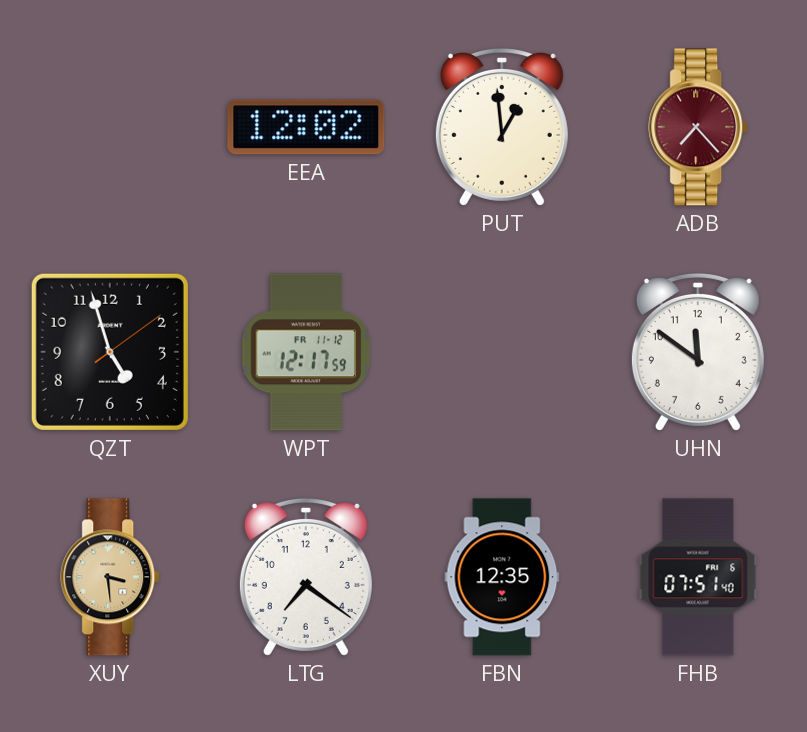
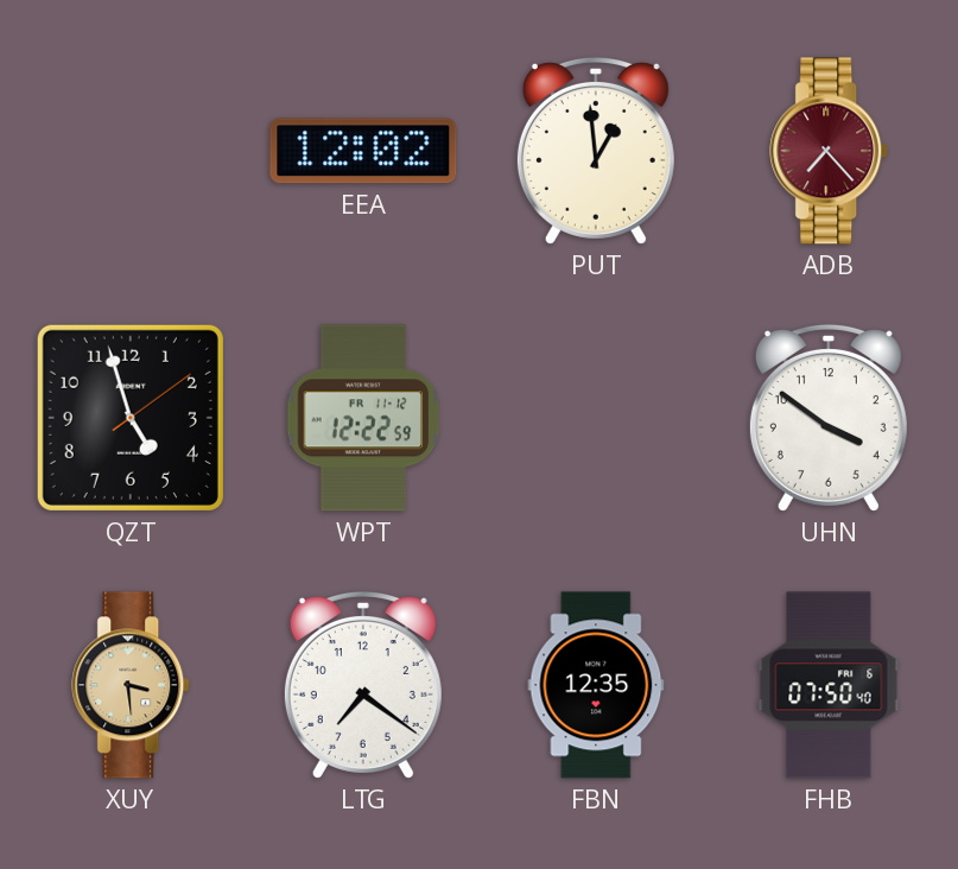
WPT: 12:17 -> 12:22
UHN: 11:51 -> 3:51
FHB: 07:51 -> 07:50
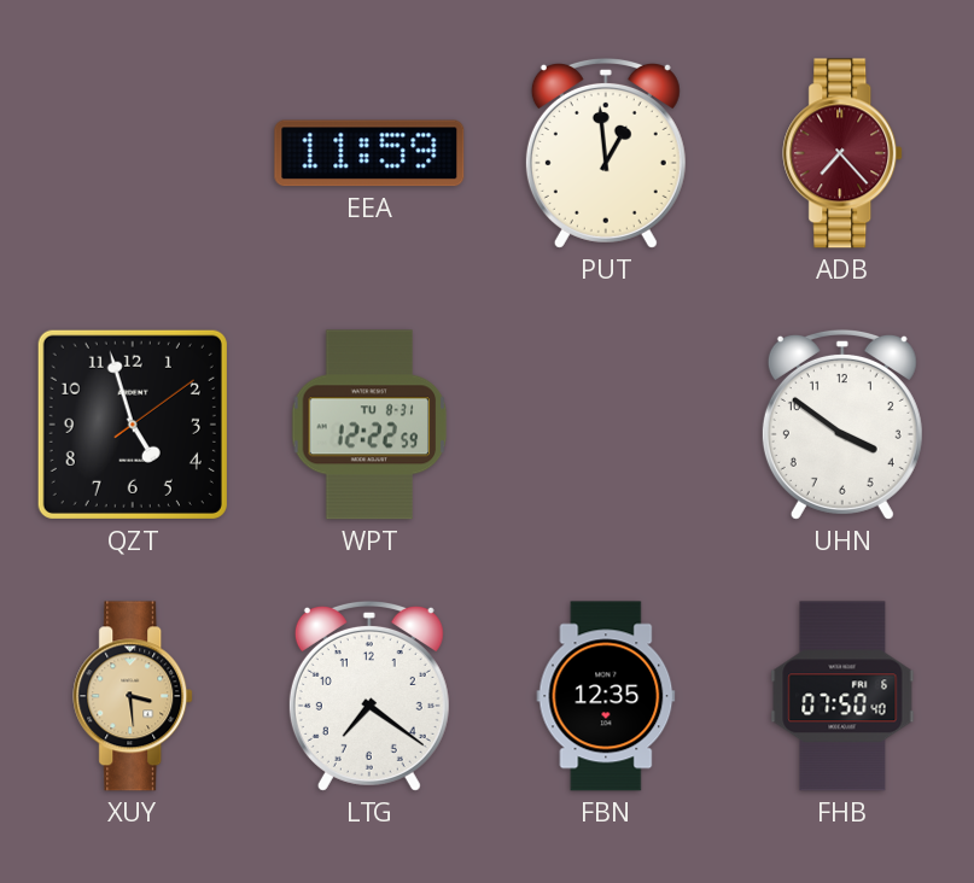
EEA: 12:02 -> 11:59
WPT date: FR 11-12 -> TU 8-31
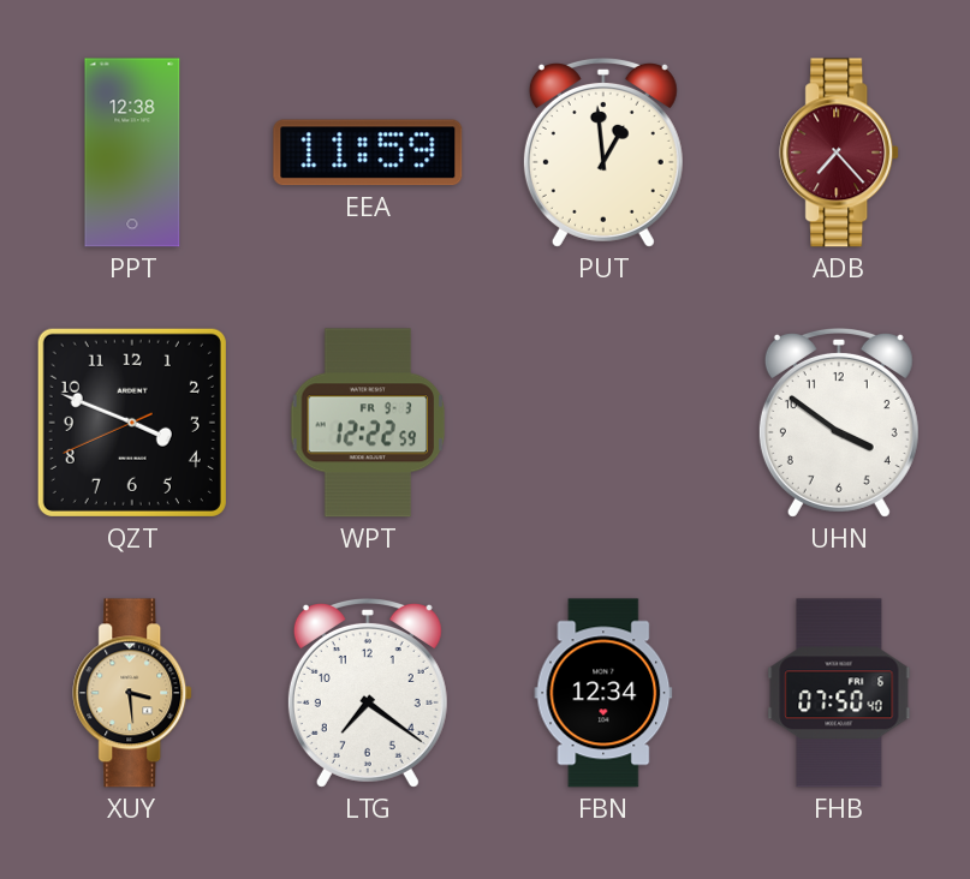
PPT: none -> 12:38
QZT: 4:57 -> 3:48
WPT date: TU 8-31 -> FR 9-3
FBN: 12:35 -> 12:34
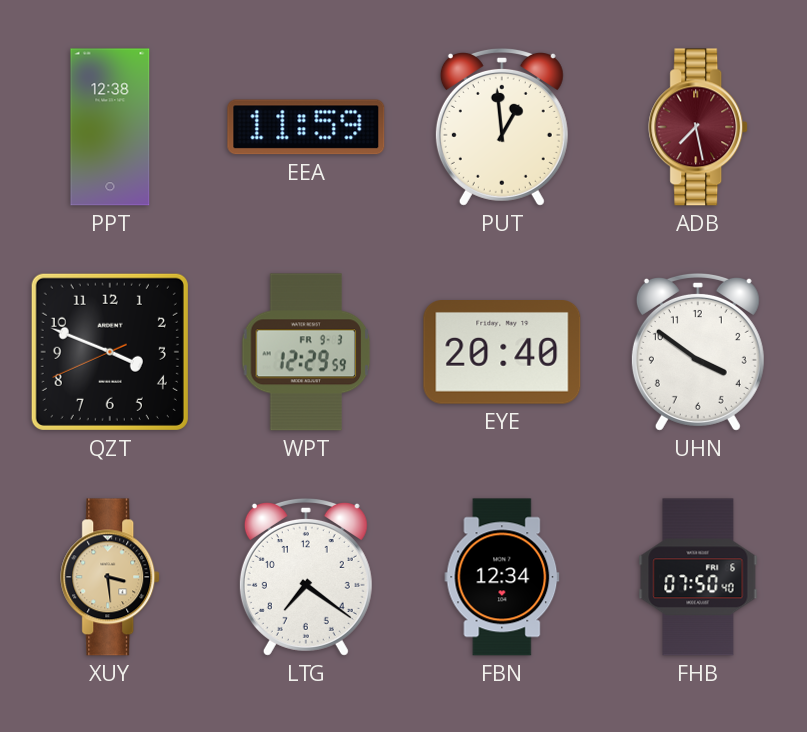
ADB: 7:23 -> 7:28
WPT: 12:22 -> 12:29
EYE: none -> 20:40
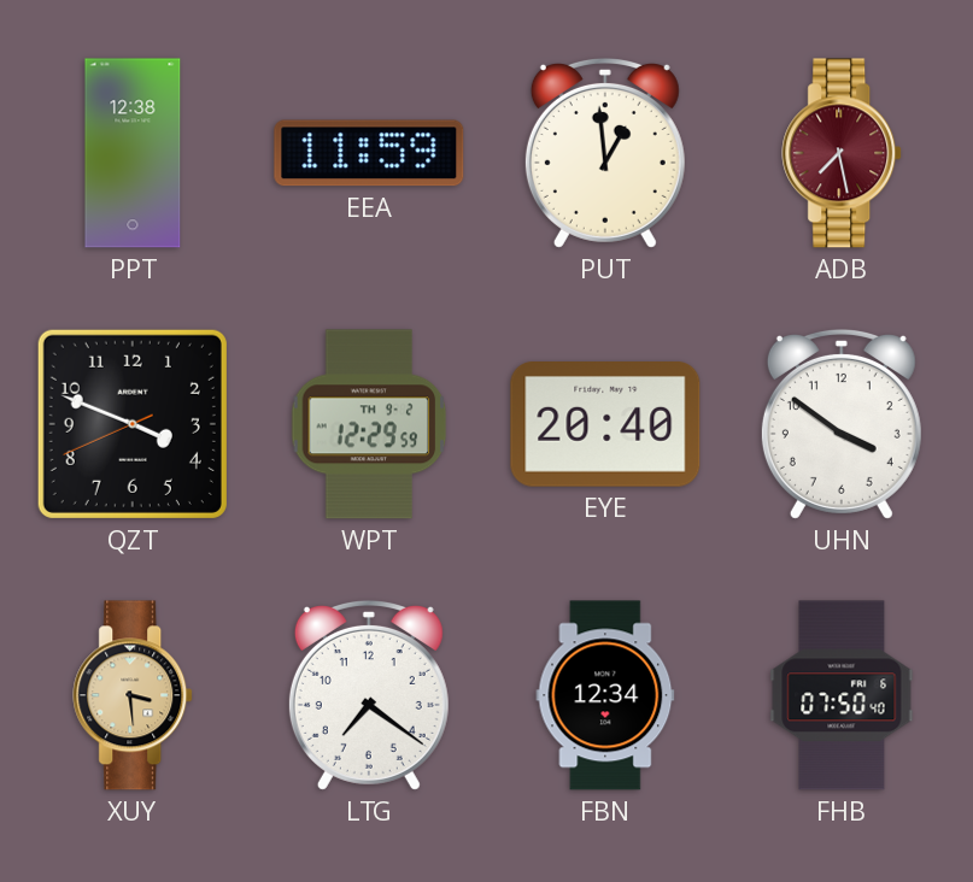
WPT date: FR 9-3 -> TH 9-2
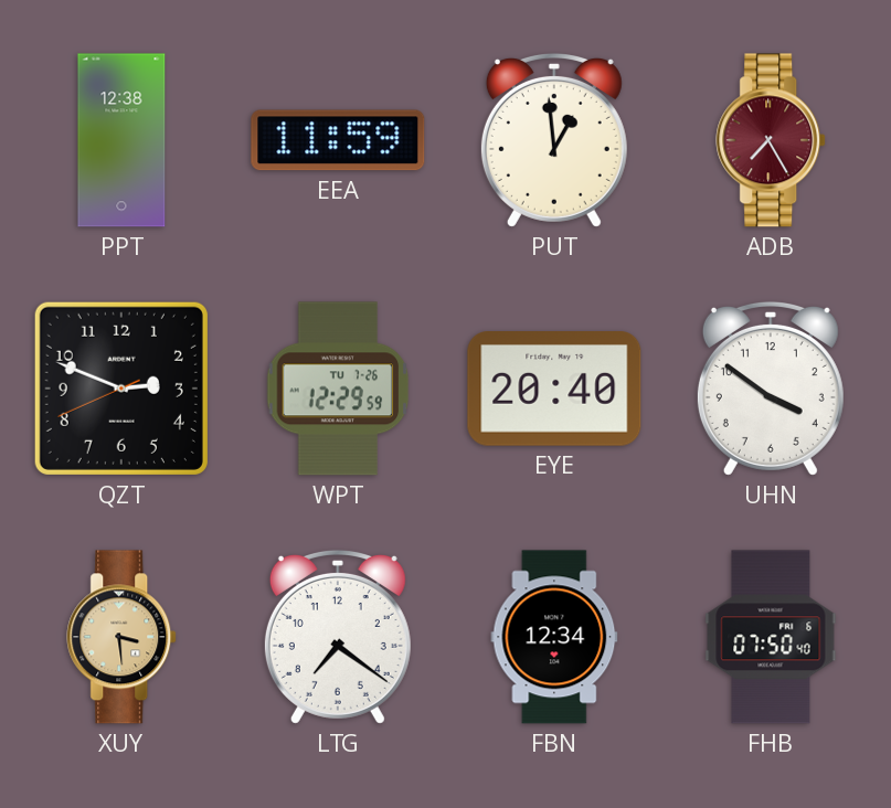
ADB: 7:28 -> 7:25
QZT: 3:48 -> 2:48
WPT date: TH 9-2 -> TU 7-26
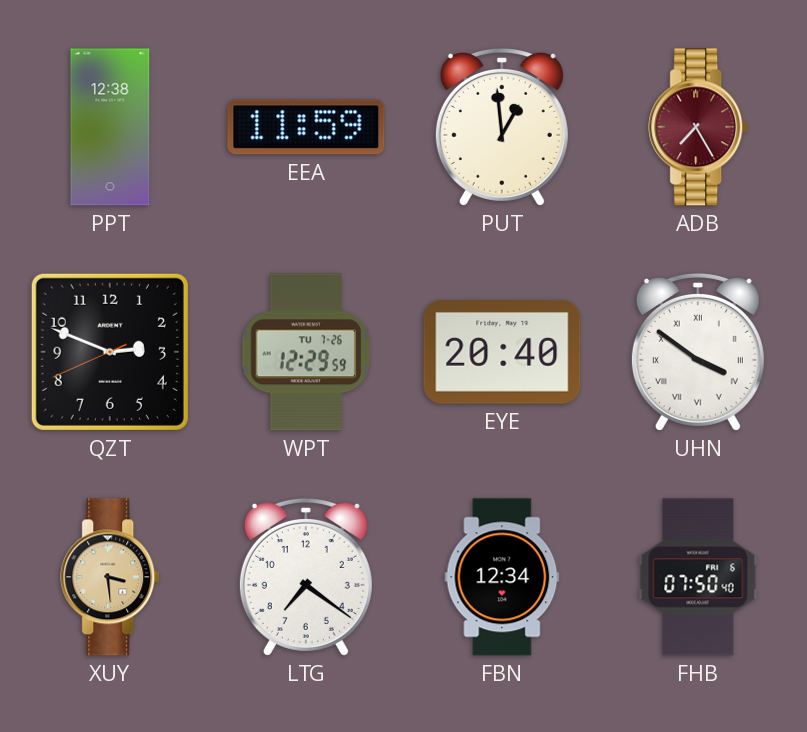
UHN numerals: Arabic -> Roman
